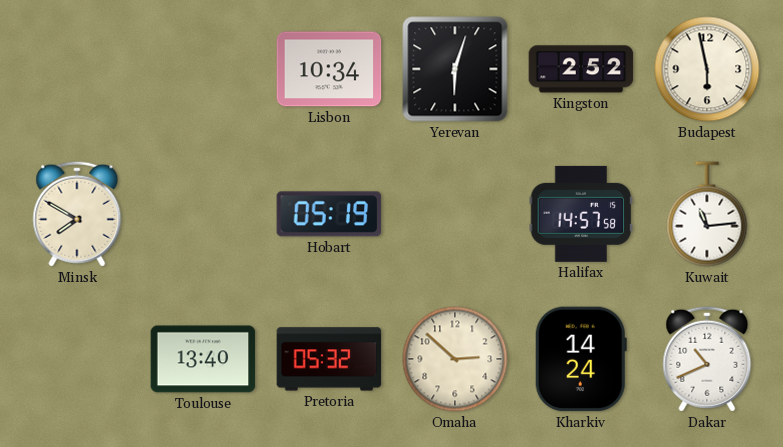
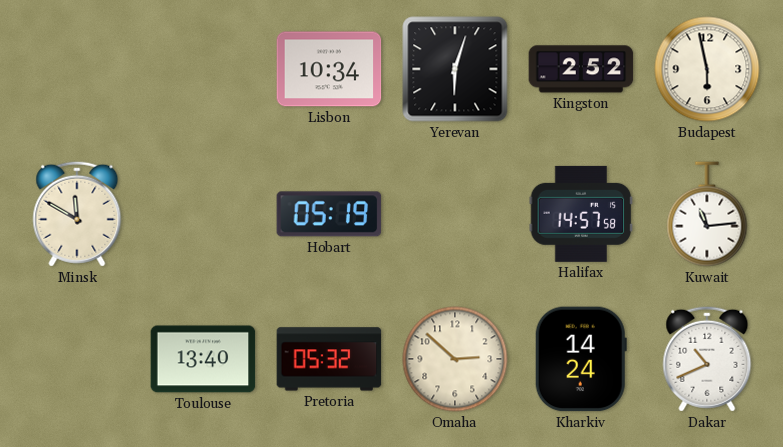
Minsk: 7:50 -> 11:50
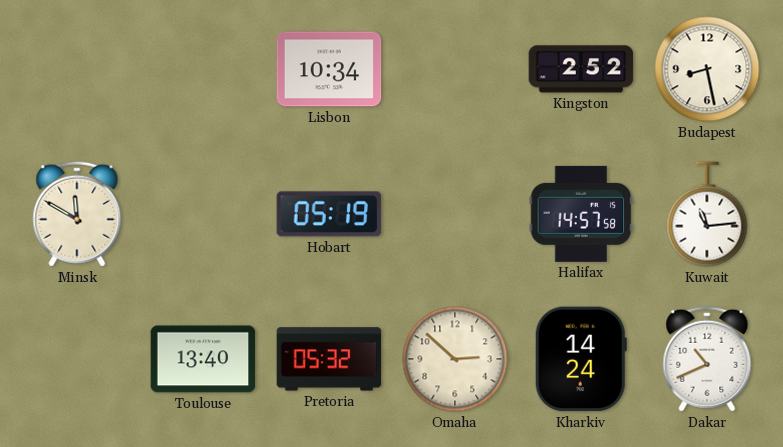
Yerevan: 6:03 -> none
Budapest: 5:58 -> 8:28
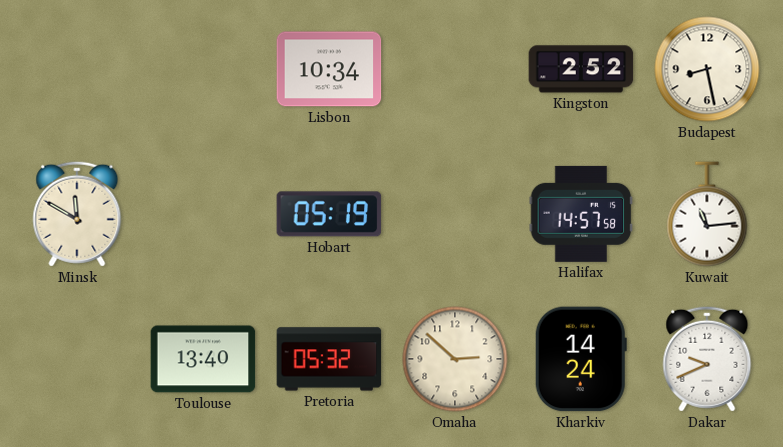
Dakar: 10:41 -> 9:41
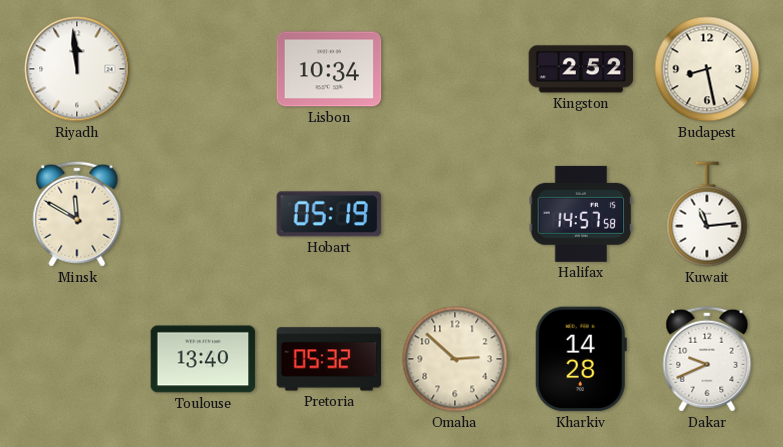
Riyadh: none -> 11:59
Kharkiv: 14:24 -> 14:28
